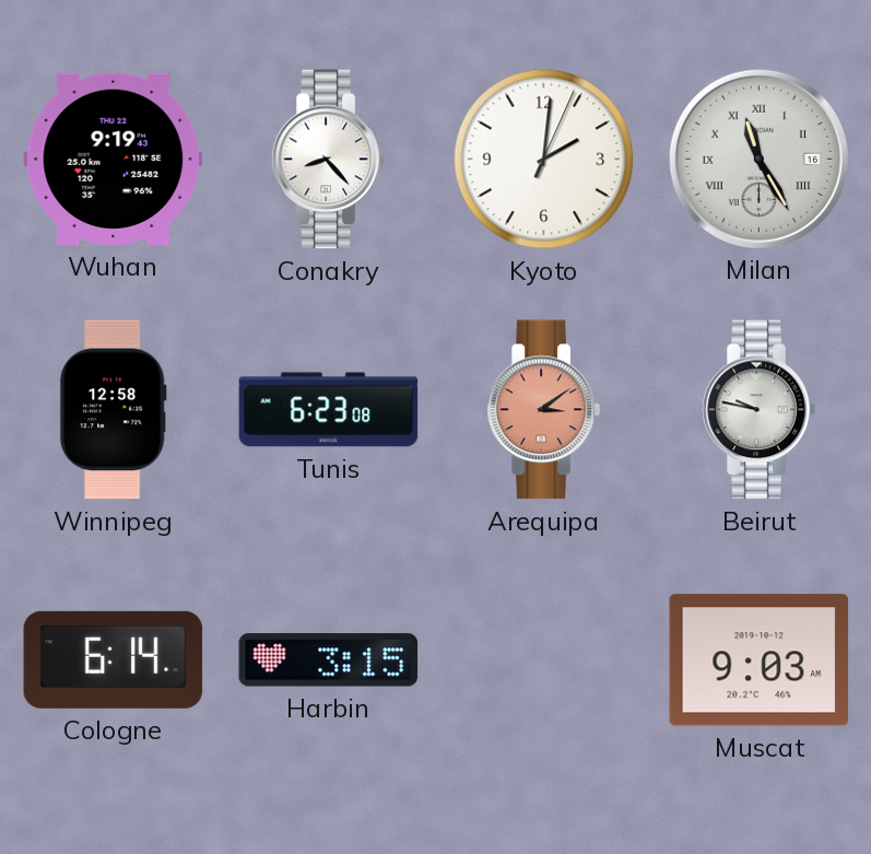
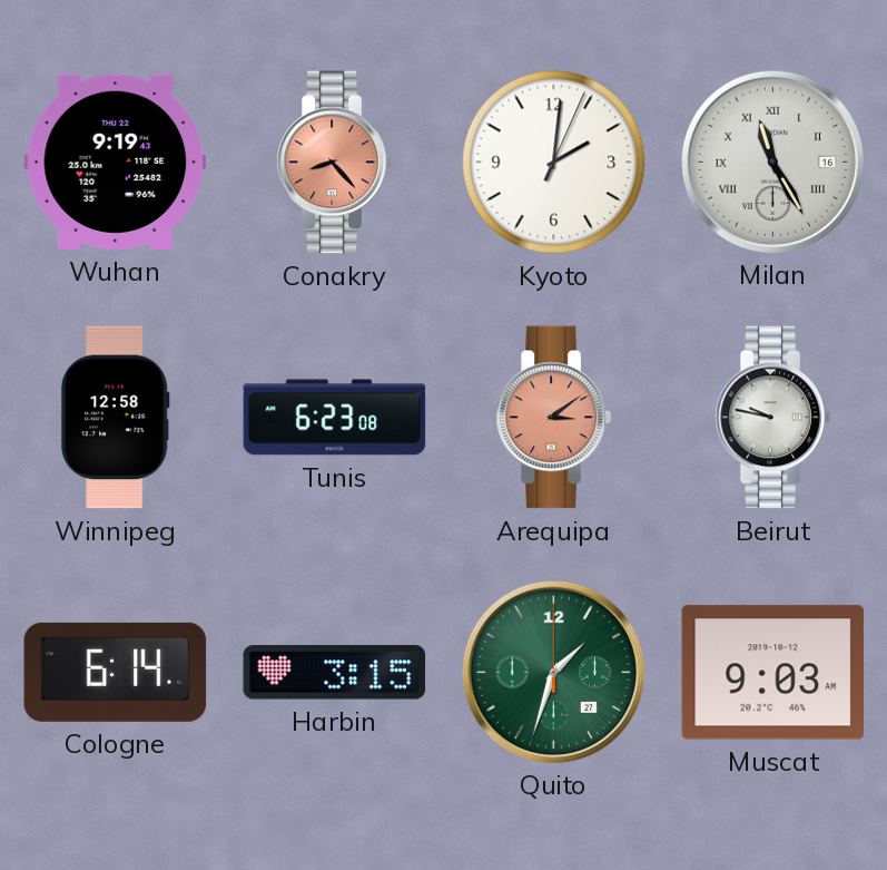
Conakry dial: white -> salmon
Quito: none -> 1:33
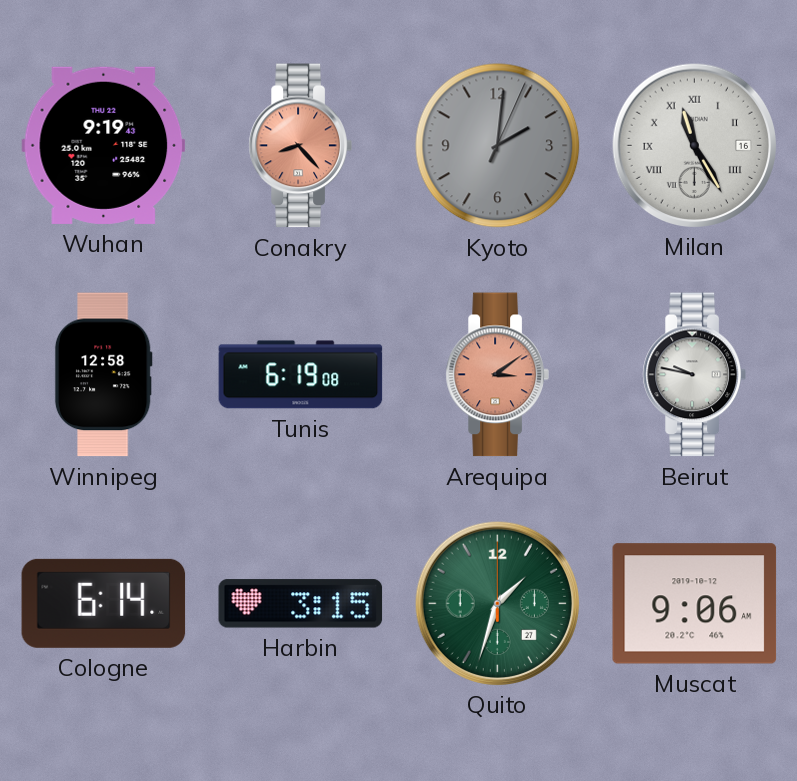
Kyoto dial: white -> grey
Tunis: 6:23 -> 6:19
Muscat: 9:03 -> 9:06
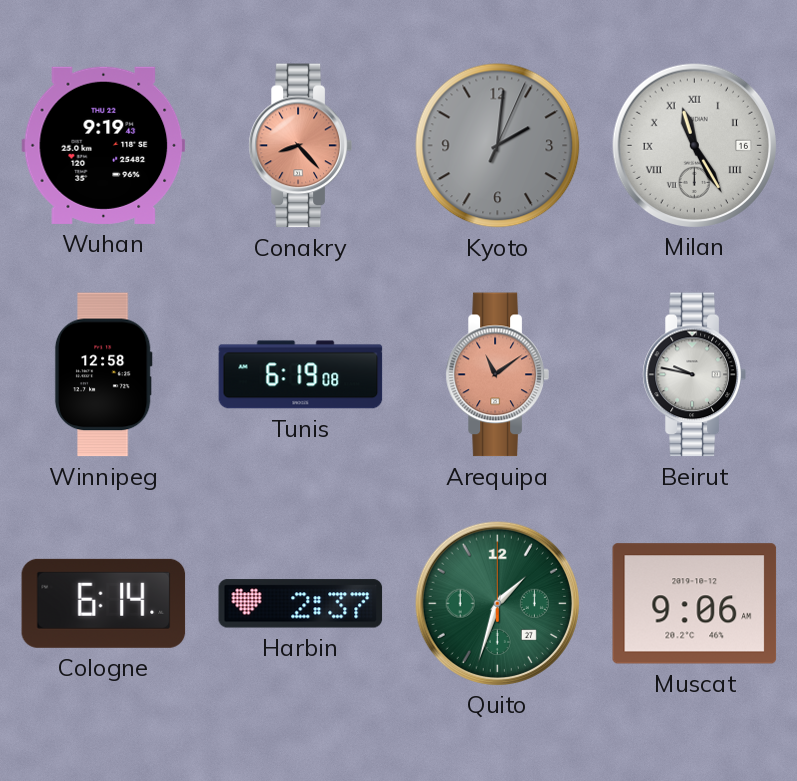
Arequipa: 3:09 -> 11:09
Harbin: 3:15 -> 2:37
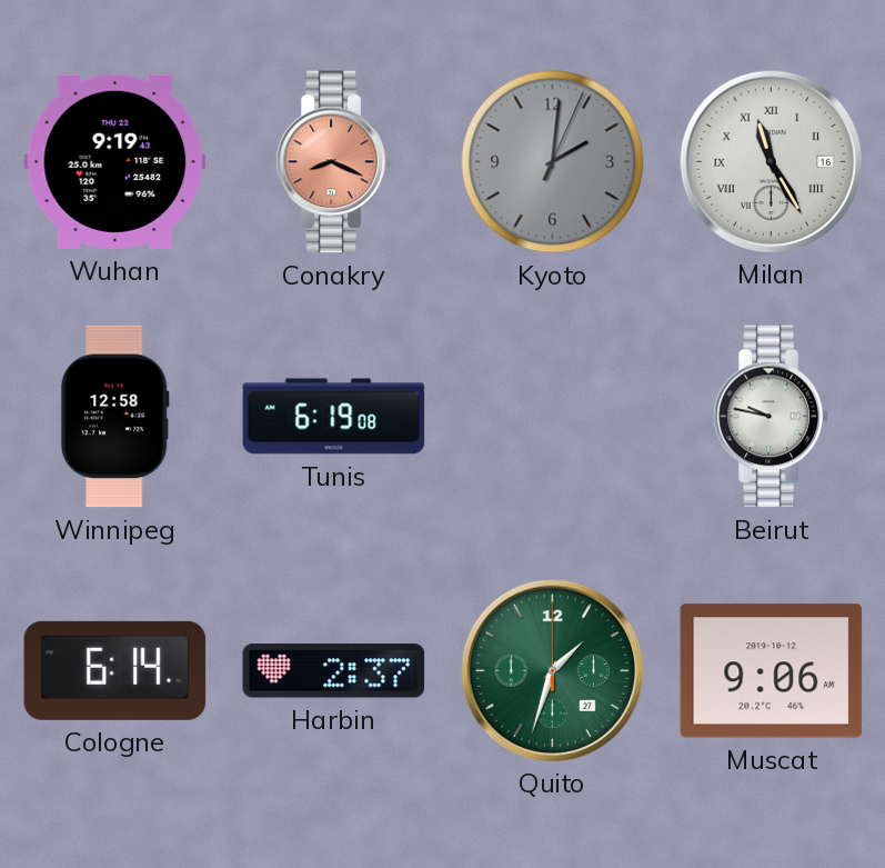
Conakry: 8:23 -> 8:19
Arequipa: 11:09 -> none
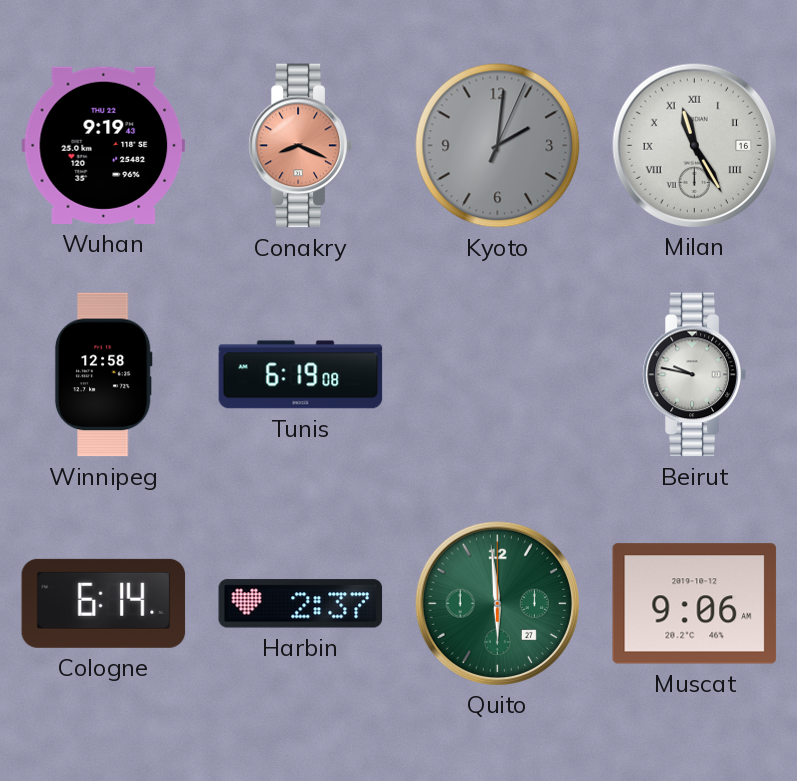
Quito: 1:33 -> 5:59
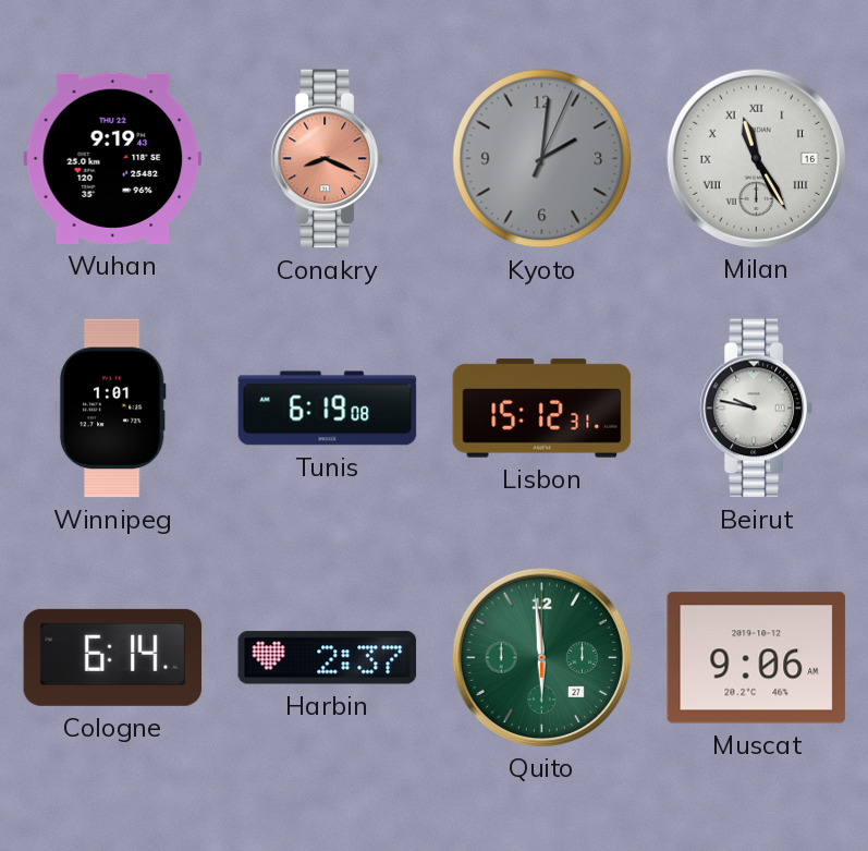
Winnipeg: 12:58 -> 1:01
Lisbon: none -> 15:12
